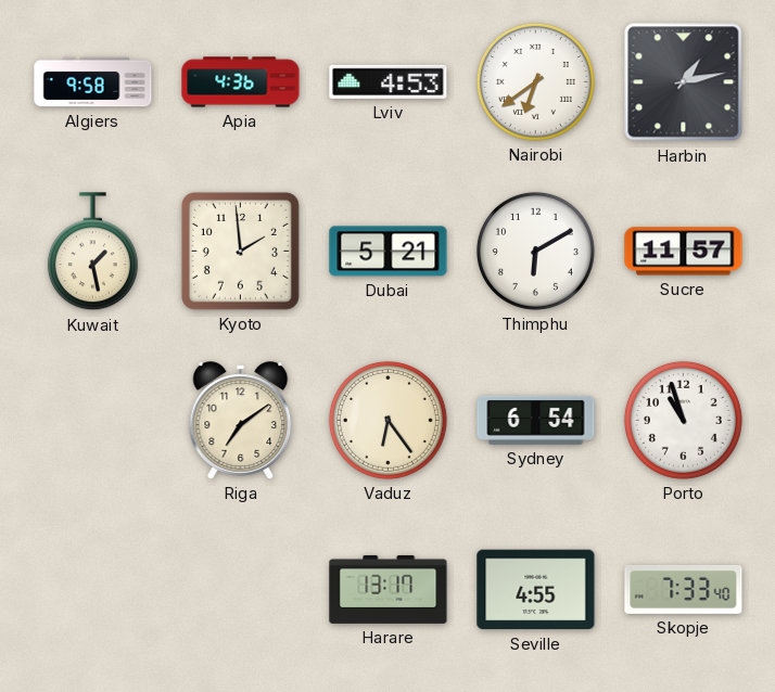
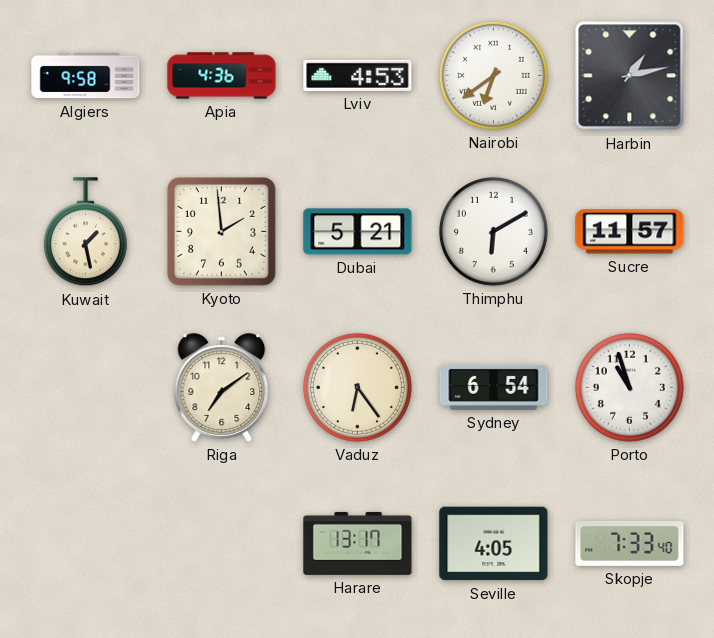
Seville: 4:55 -> 4:05
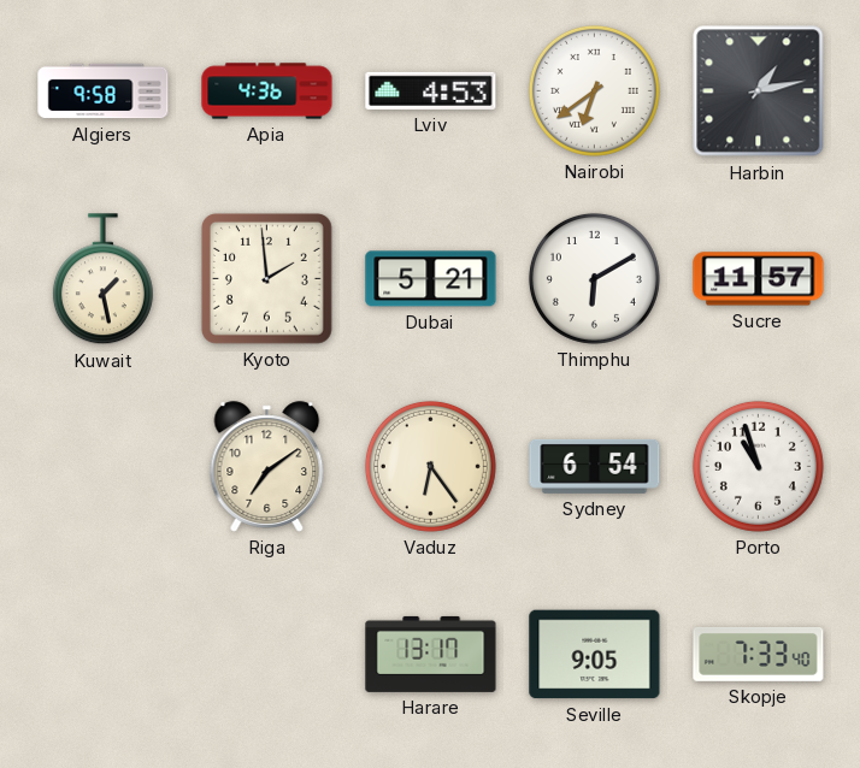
Seville: 4:05 -> 9:05
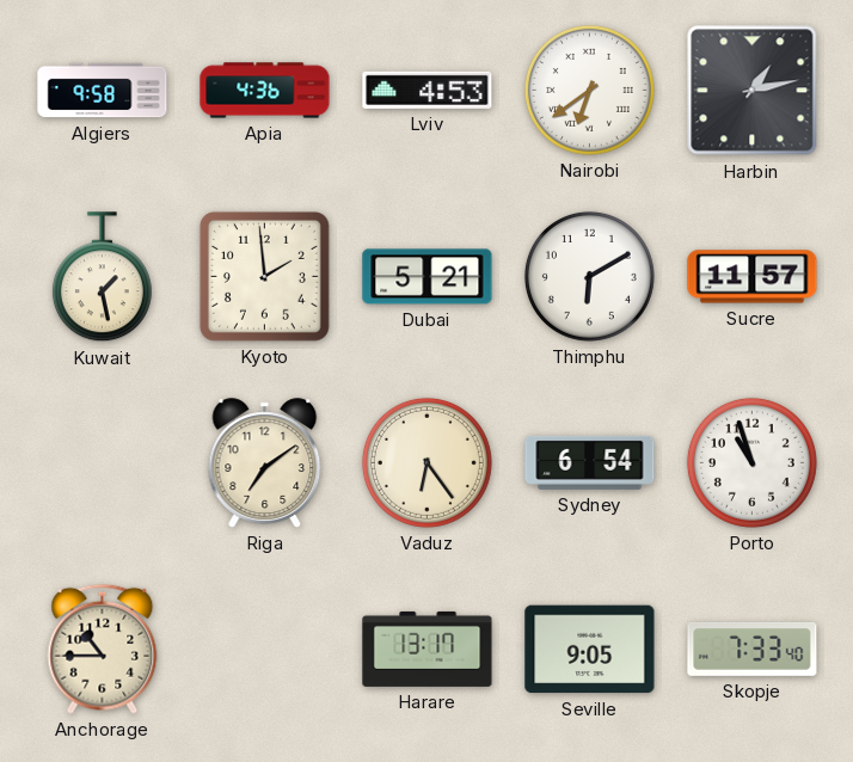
Anchorage: none -> 10:45
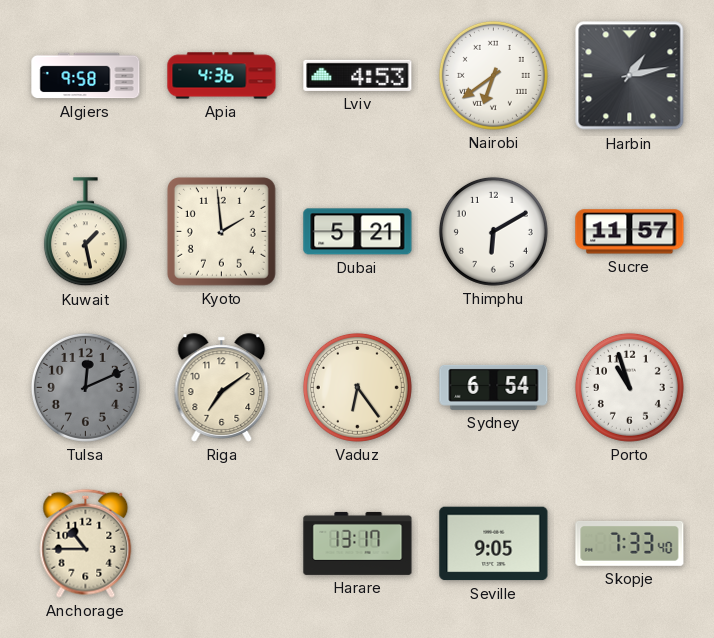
Tulsa: none -> 12:11
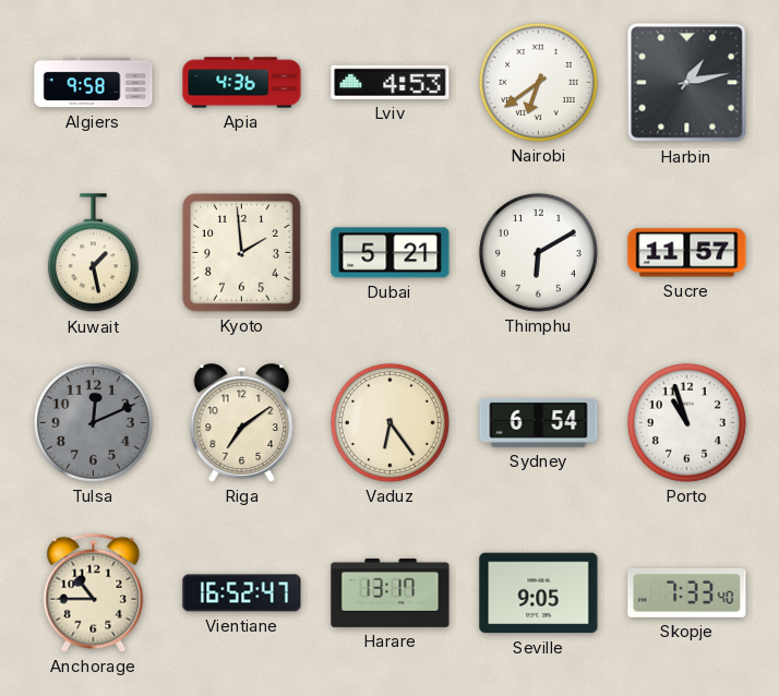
Vientiane: none -> 16:52
